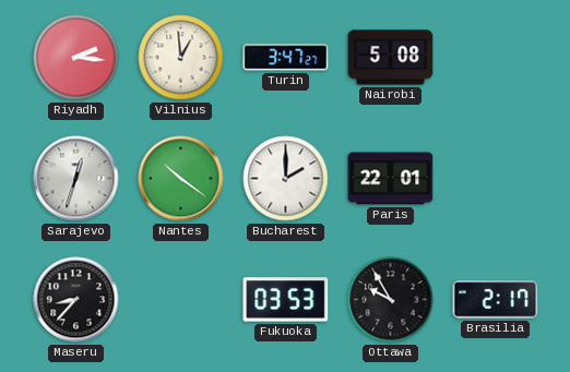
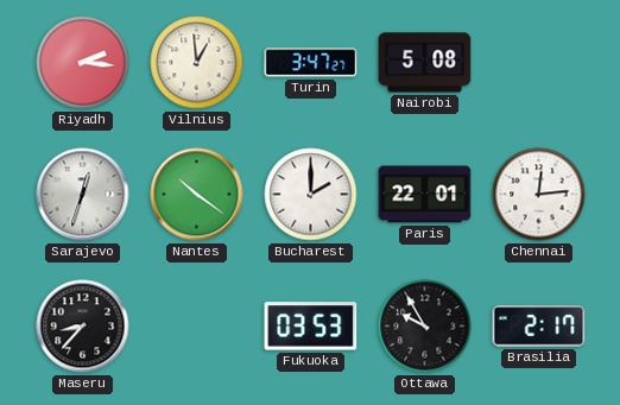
Chennai: none -> 12:14
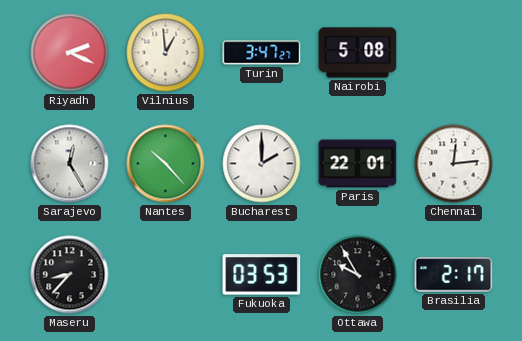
Riyadh: 2:16 -> 2:19
Sarajevo: 12:33 -> 12:25
Nantes: 10:21 -> 10:23
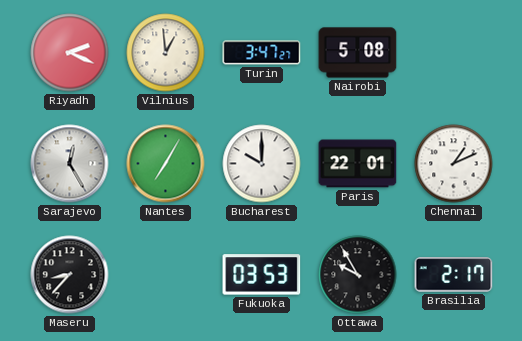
Nantes: 10:23 -> 7:05
Bucharest: 2:00 -> 10:00
Chennai: 12:14 -> 1:11
